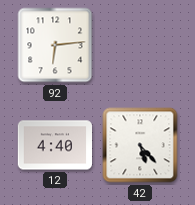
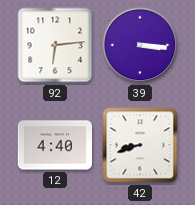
39: none -> 3:16
42: 5:23 -> 8:42
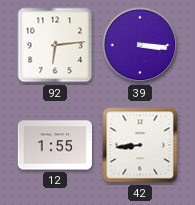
12: 4:40 -> 1:55
42: 8:42 -> 8:44
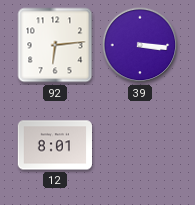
12: 1:55 -> 8:01
42: 8:44 -> none
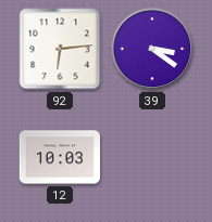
39: 3:16 -> 3:21
12: 8:01 -> 10:03
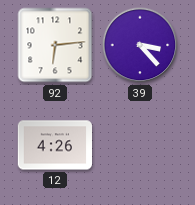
39: 3:21 -> 3:23
12: 10:03 -> 4:26
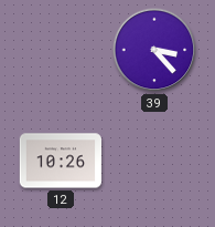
92: 6:14 -> none
12: 4:26 -> 10:26
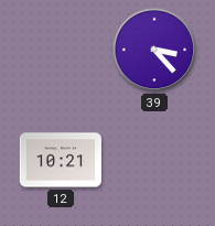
12: 10:26 -> 10:21
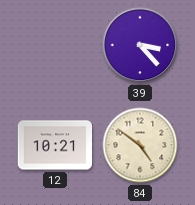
84: none -> 4:51
